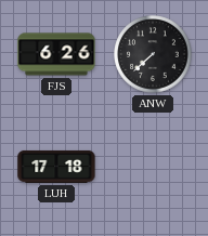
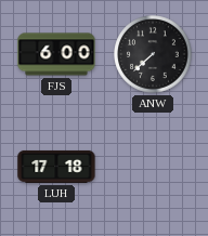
FJS: 6:26 -> 6:00
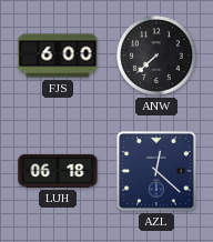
LUH: 17:18 -> 06:18
AZL: none -> 12:22
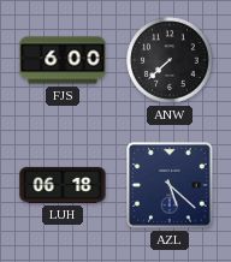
AZL: 12:22 -> 5:22
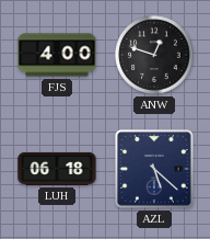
FJS: 6:00 -> 4:00
ANW: 7:38 -> 12:48
